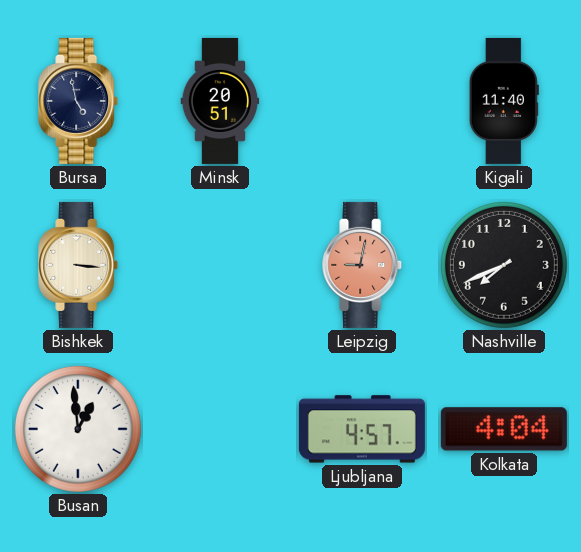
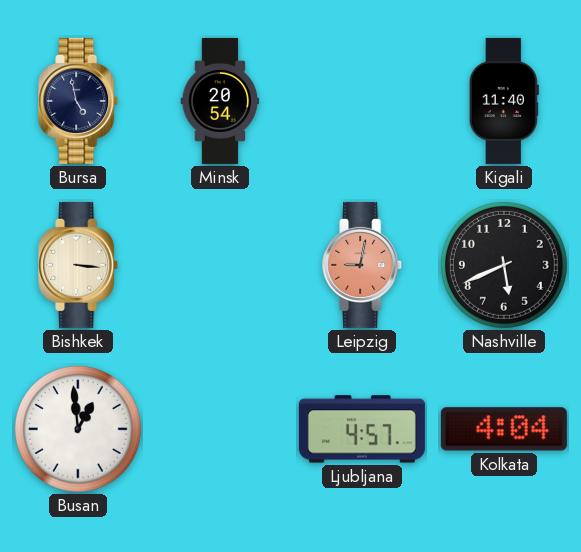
Minsk: 20:51 -> 20:54
Nashville: 7:41 -> 5:41
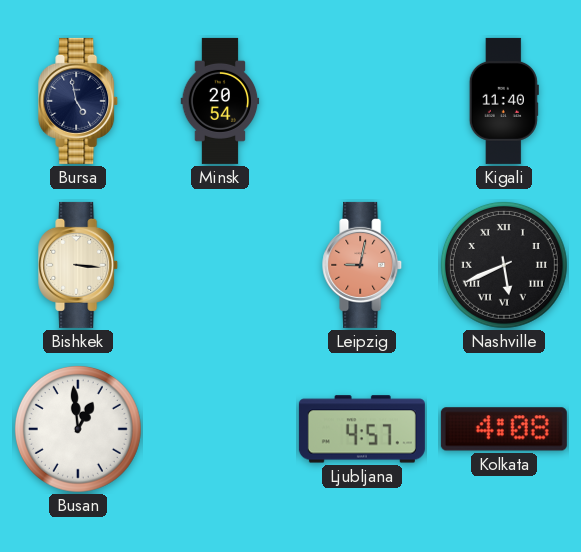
Nashville numerals: Arabic -> Roman
Kolkata: 4:04 -> 4:08
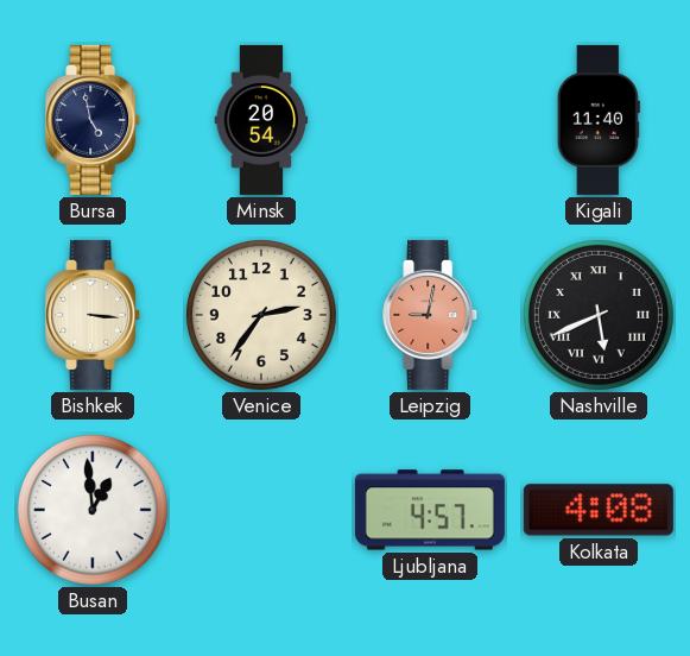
Venice: none -> 2:36
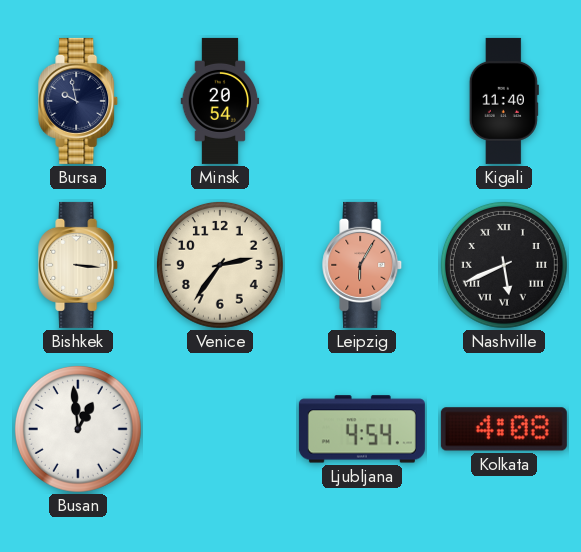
Bursa: 4:58 -> 9:58
Leipzig: 9:02 -> 6:05
Ljubljana: 4:57 -> 4:54
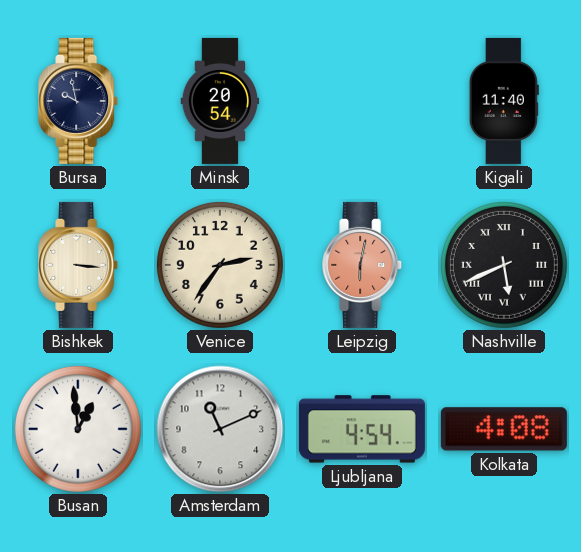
Leipzig: 6:05 -> 6:02
Amsterdam: none -> 11:11
